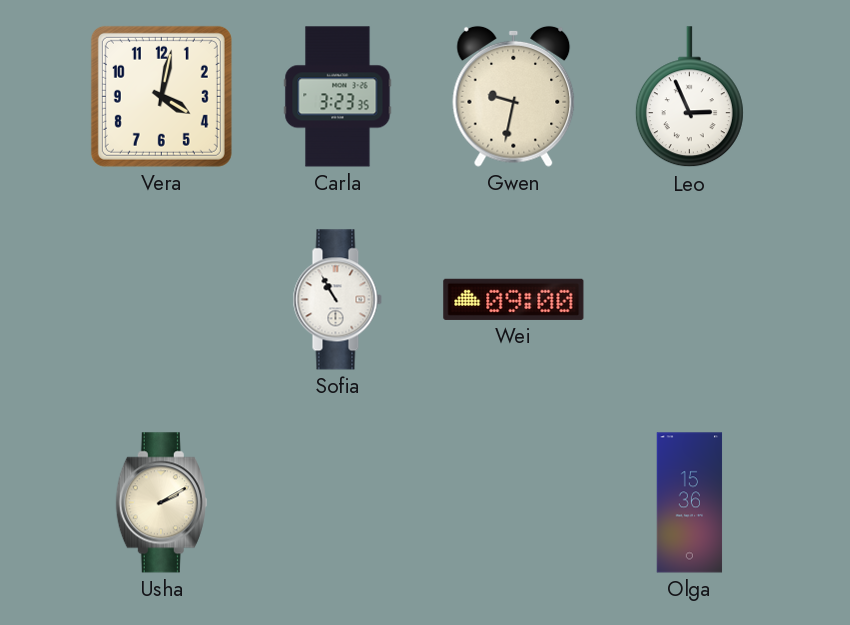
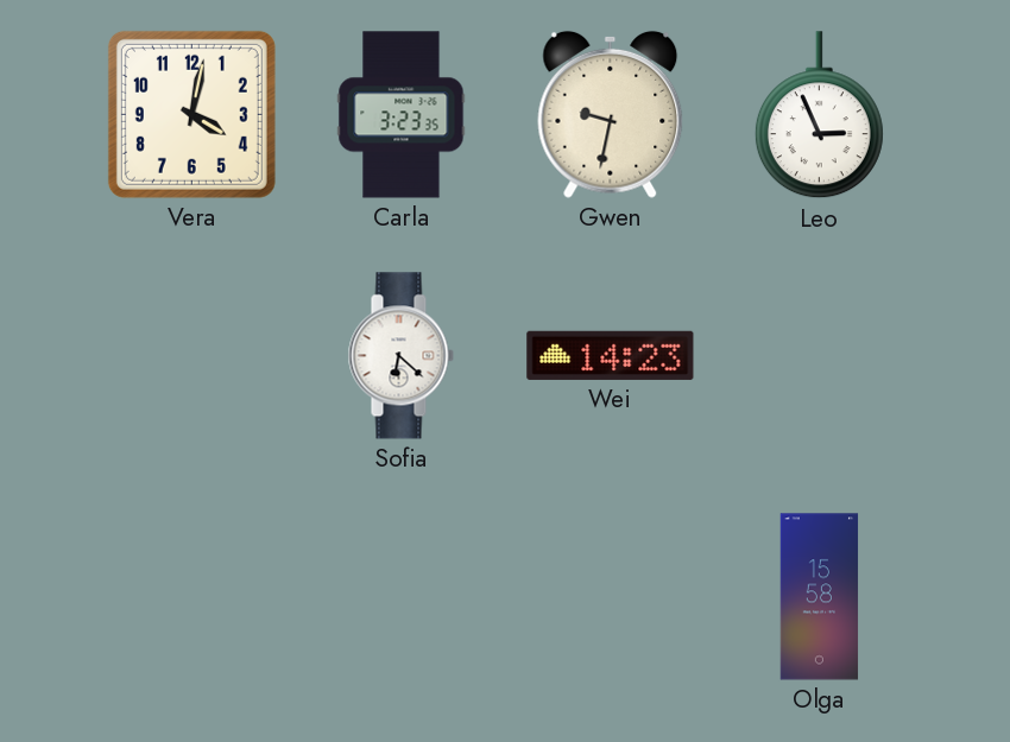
Sofia: 10:55 -> 6:22
Wei: 09:00 -> 14:23
Usha: 2:10 -> none
Olga: 15:36 -> 15:58
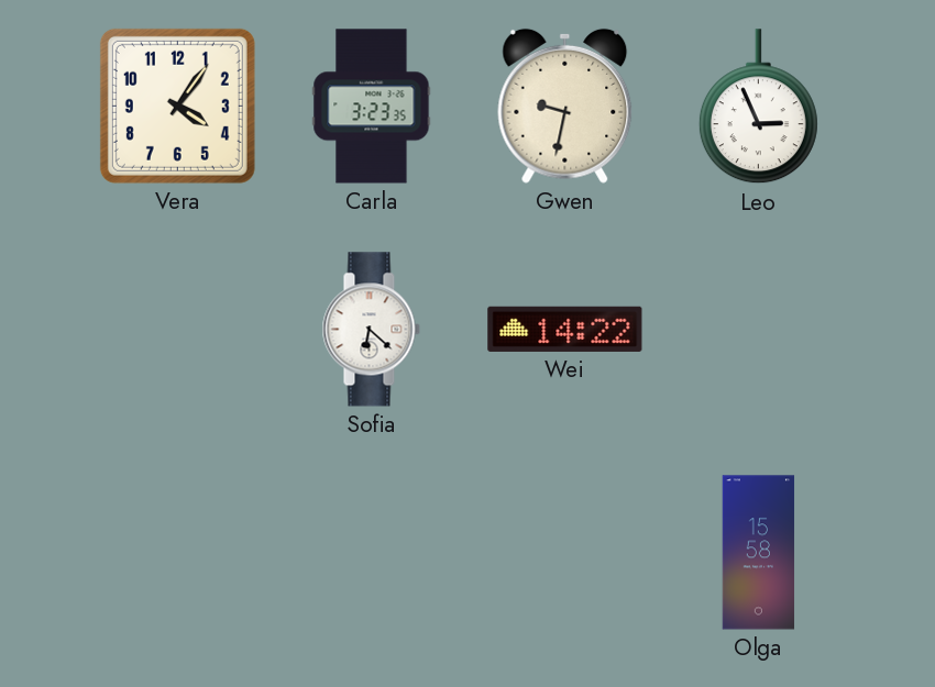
Vera: 4:02 -> 4:06
Wei: 14:23 -> 14:22
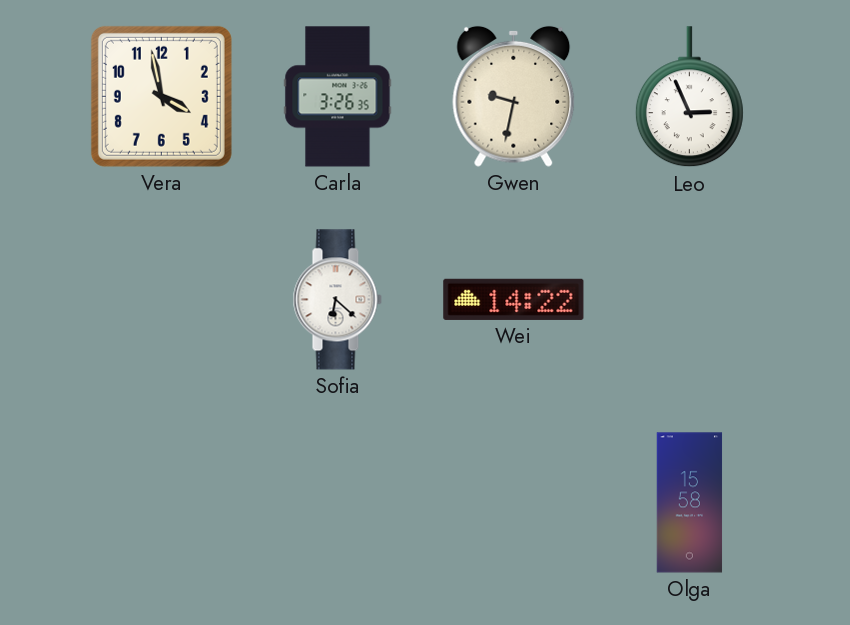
Vera: 4:06 -> 3:58
Carla: 3:23 -> 3:26
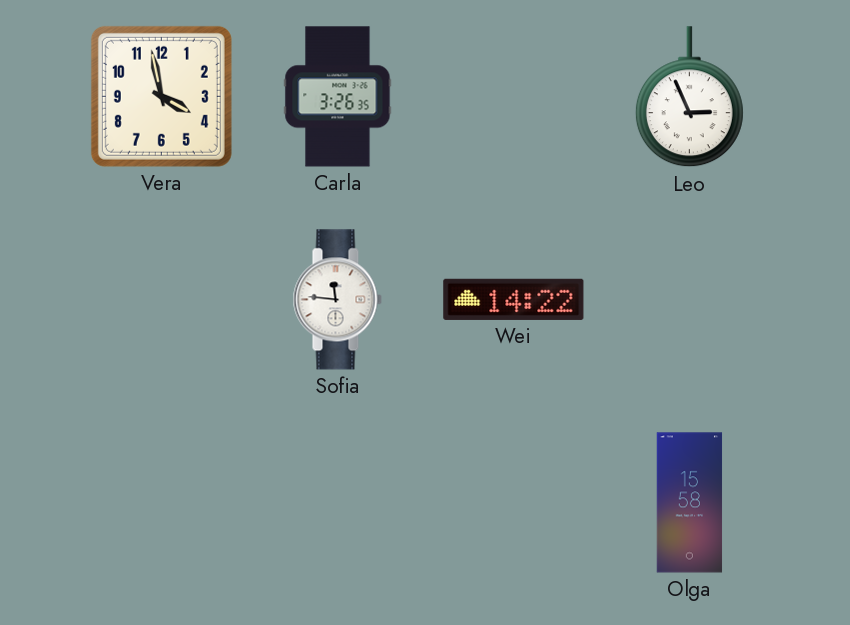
Gwen: 9:32 -> none
Sofia: 6:22 -> 11:46
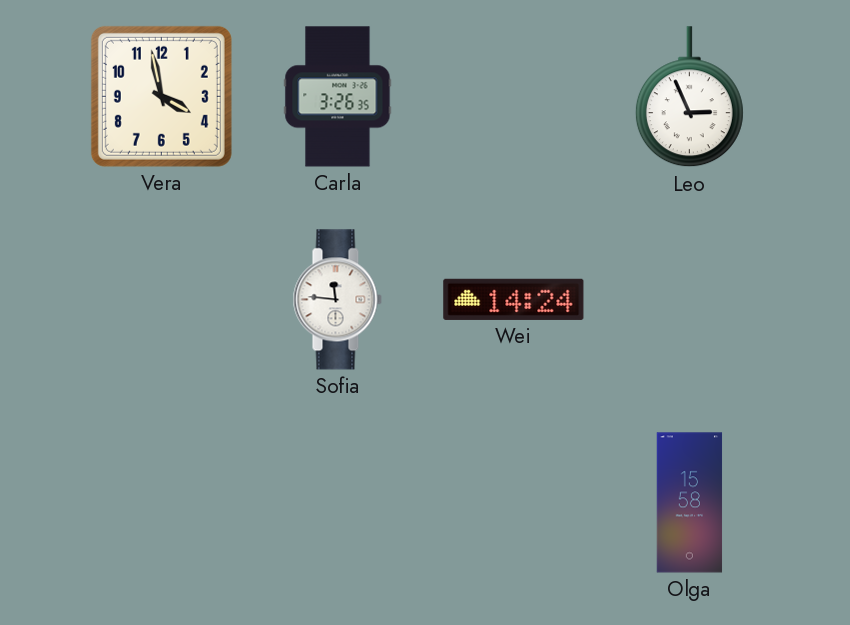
Wei: 14:22 -> 14:24
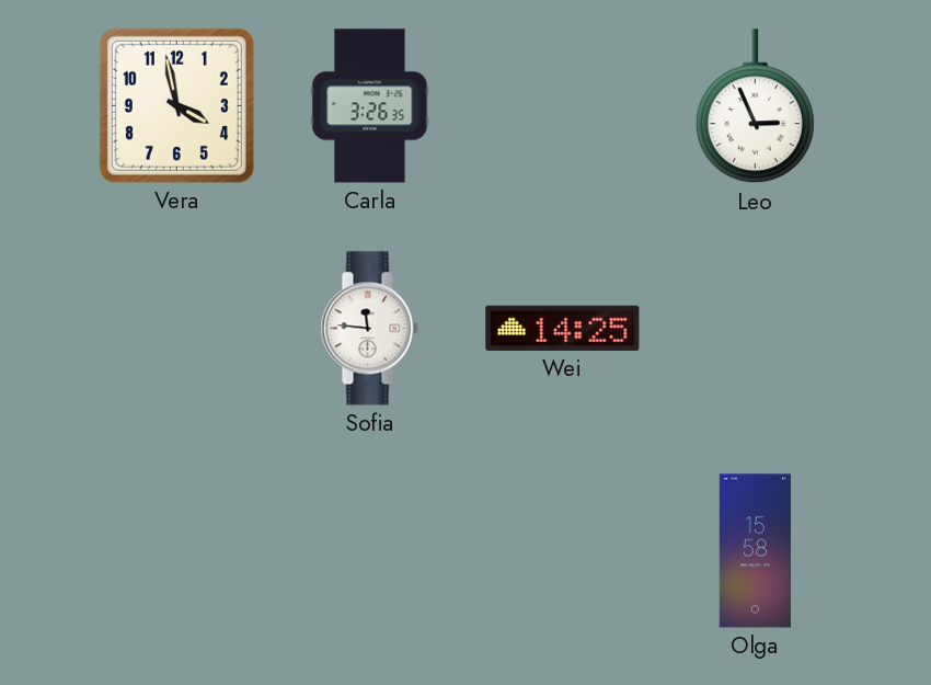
Wei: 14:24 -> 14:25
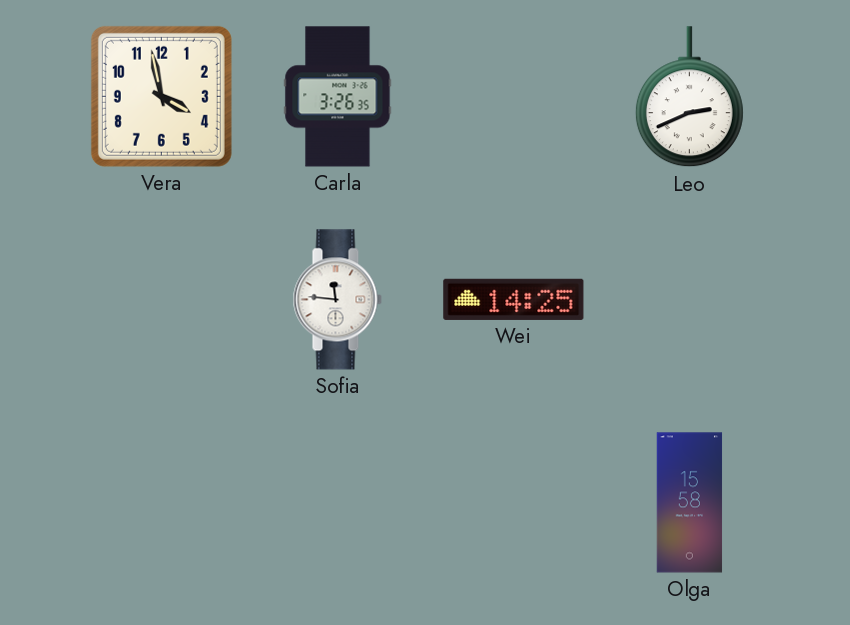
Leo: 2:56 -> 2:41
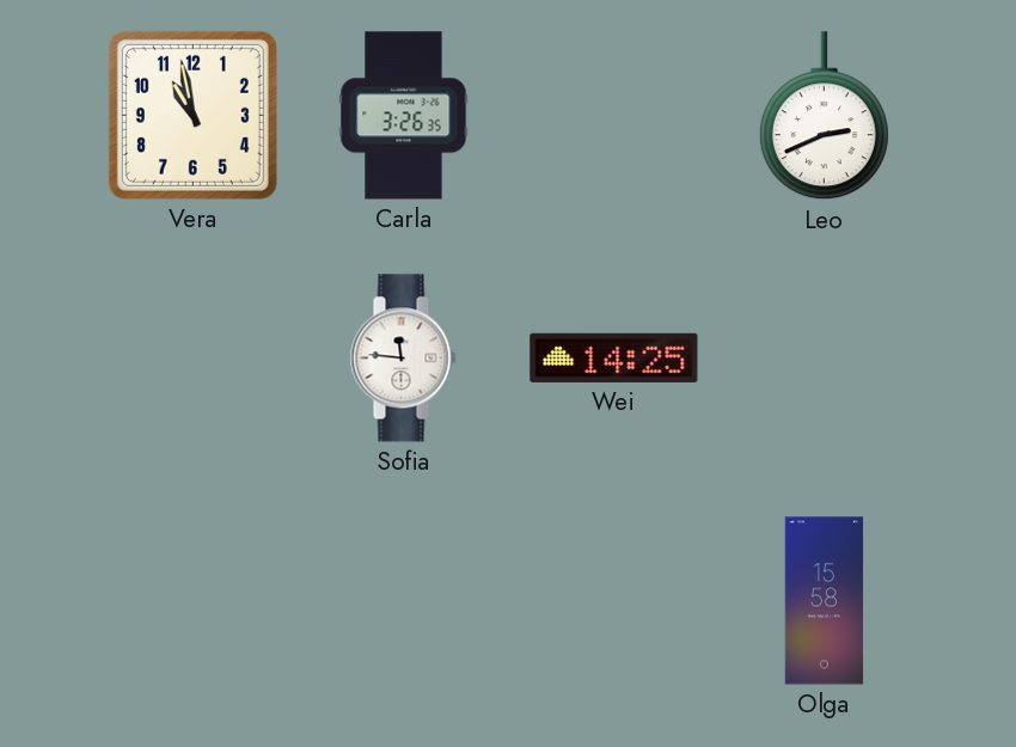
Vera: 3:58 -> 10:58
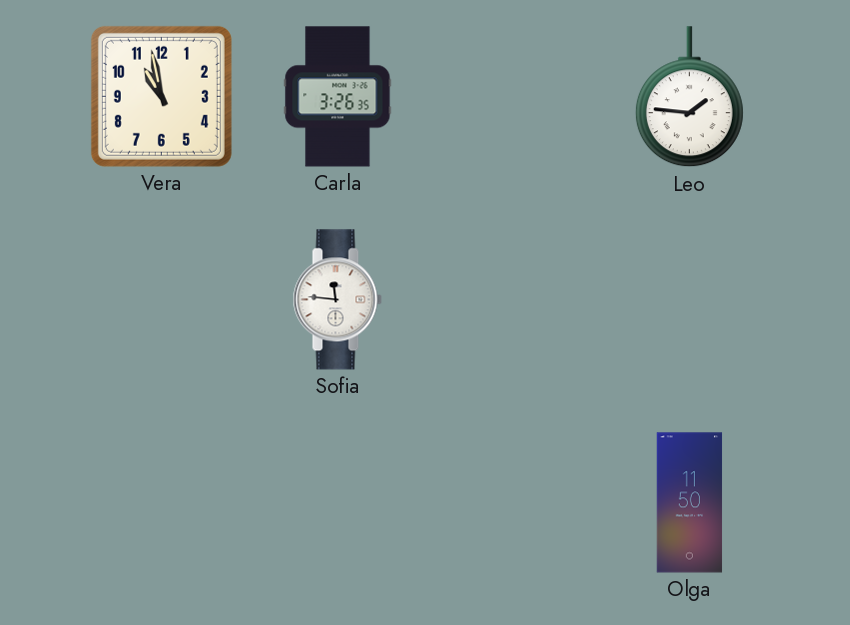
Leo: 2:41 -> 1:46
Wei: 14:25 -> none
Olga: 15:58 -> 11:50
